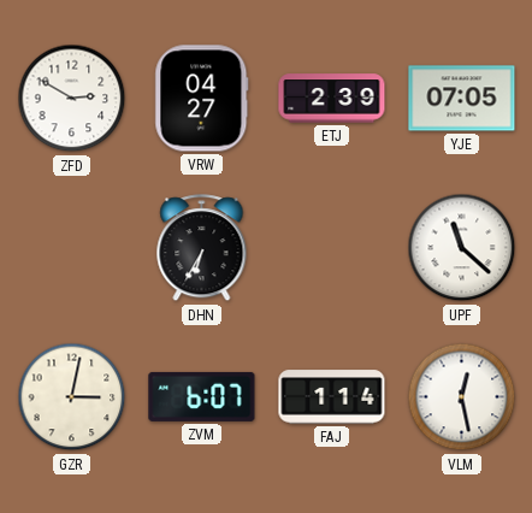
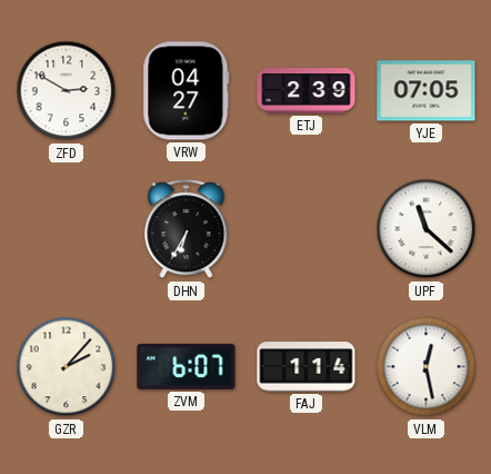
GZR: 3:02 -> 2:07
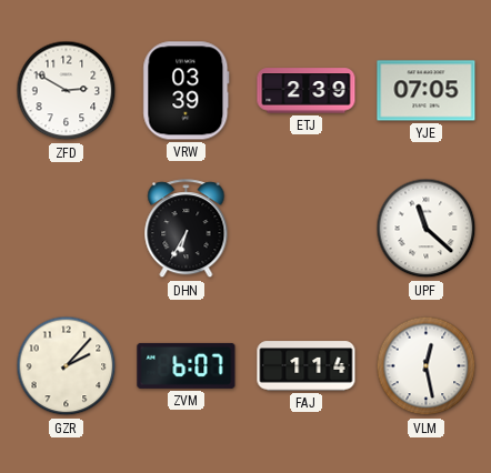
VRW: 04:27 -> 03:39
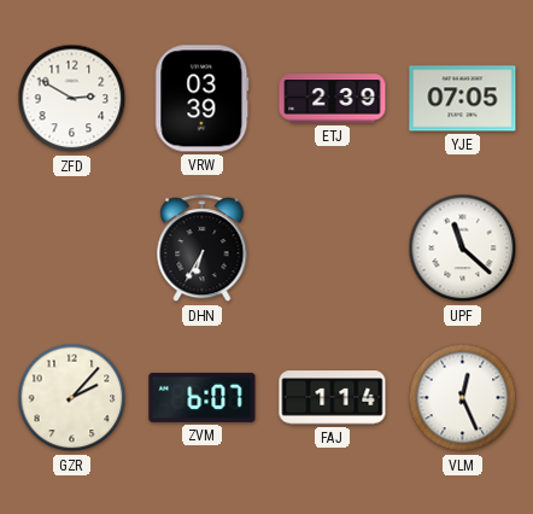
VLM: 12:28 -> 12:26
